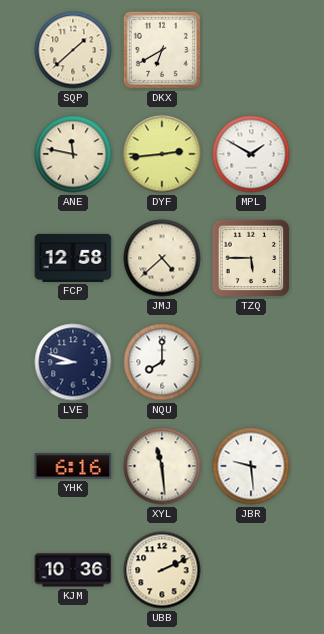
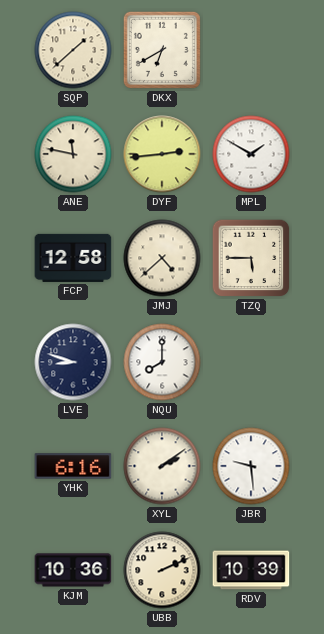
XYL: 11:29 -> 2:09
RDV: none -> 10:39
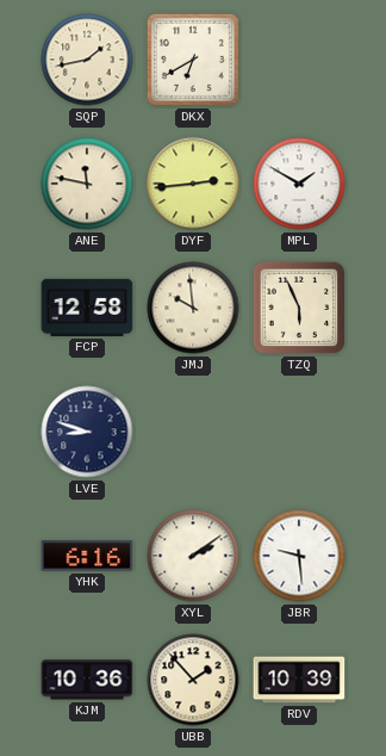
SQP: 1:38 -> 1:43
JMJ: 4:38 -> 9:59
TZQ: 5:45 -> 5:56
NQU: 8:00 -> none
UBB: 2:11 -> 1:53
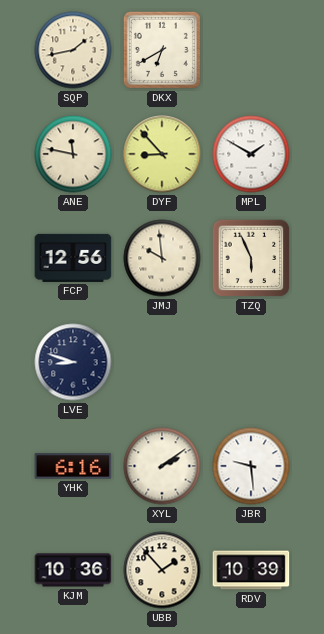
DYF: 2:44 -> 8:53
FCP: 12:58 -> 12:56
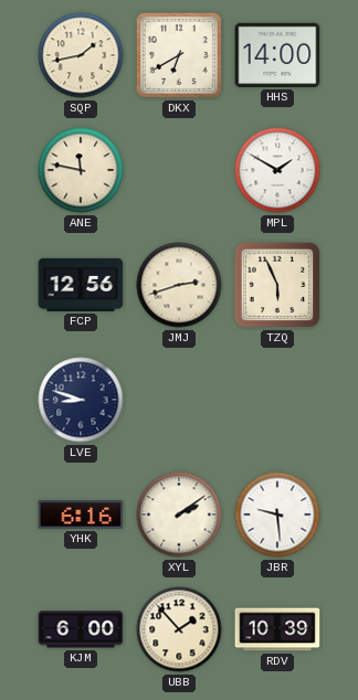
HHS: none -> 14:00
DYF: 8:53 -> none
JMJ: 9:59 -> 2:42
KJM: 10:36 -> 6:00
